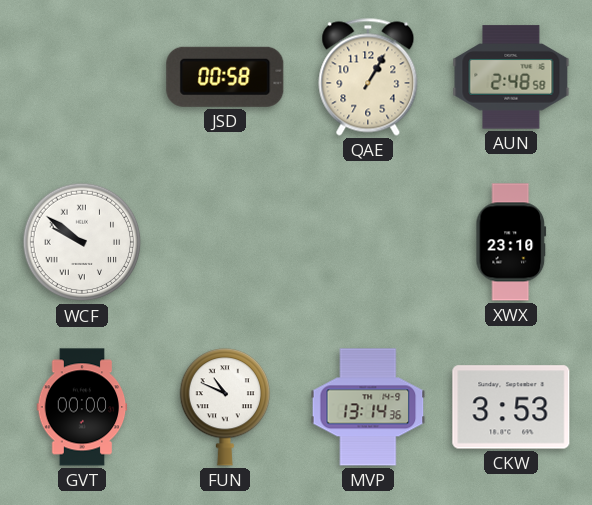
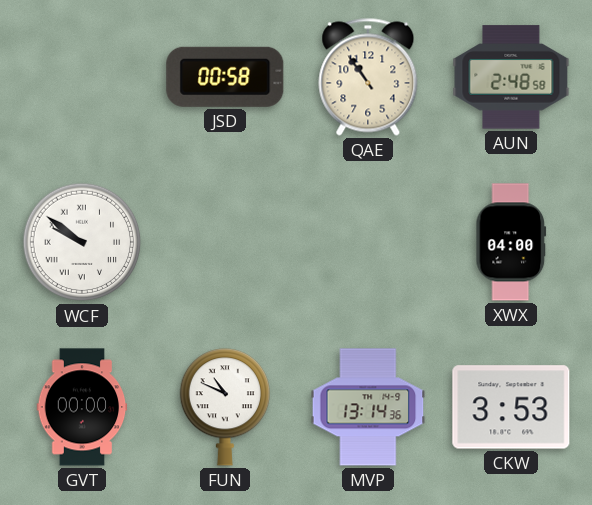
QAE: 1:05 -> 10:54
XWX: 23:10 -> 04:00
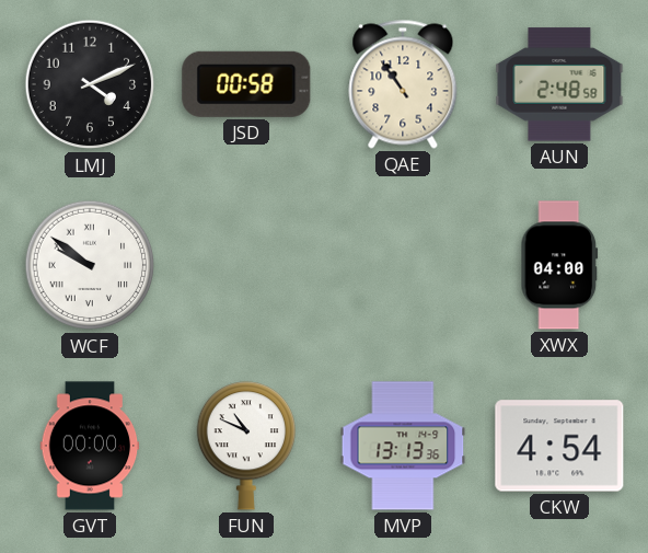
LMJ: none -> 4:11
MVP: 13:14 -> 13:13
CKW: 3:53 -> 4:54
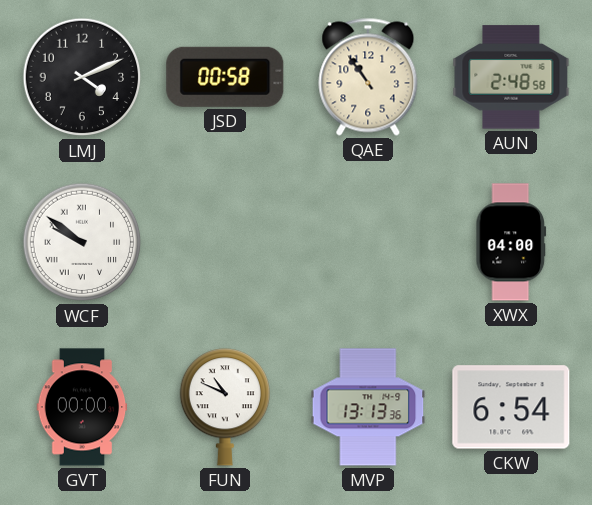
CKW: 4:54 -> 6:54
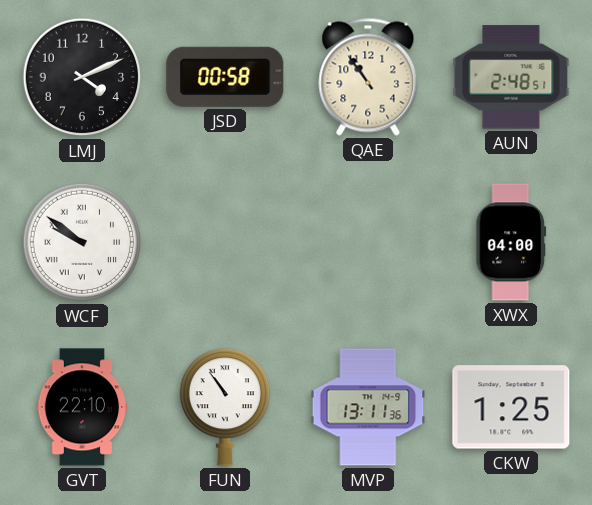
AUN: 2:48:58 -> 2:48:51
GVT: 00:00 -> 22:10
FUN: 10:49 -> 10:54
MVP: 13:13 -> 13:11
CKW: 6:54 -> 1:25
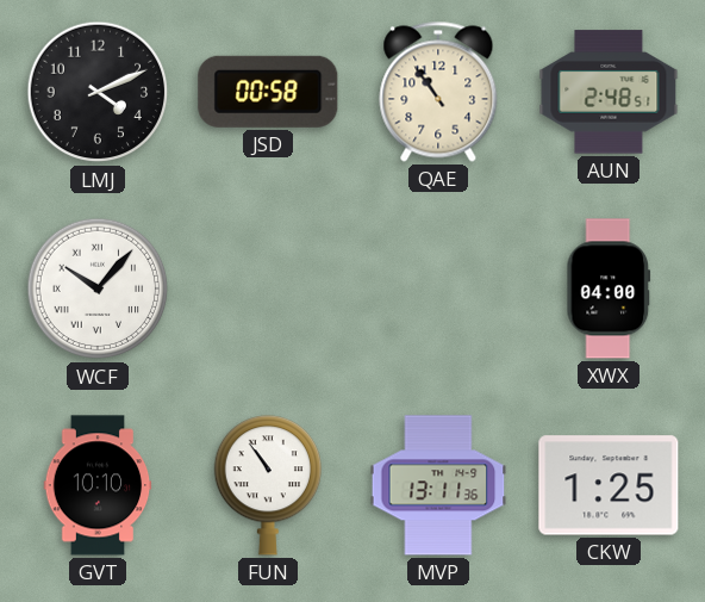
WCF: 9:51 -> 10:07
GVT: 22:10 -> 10:10
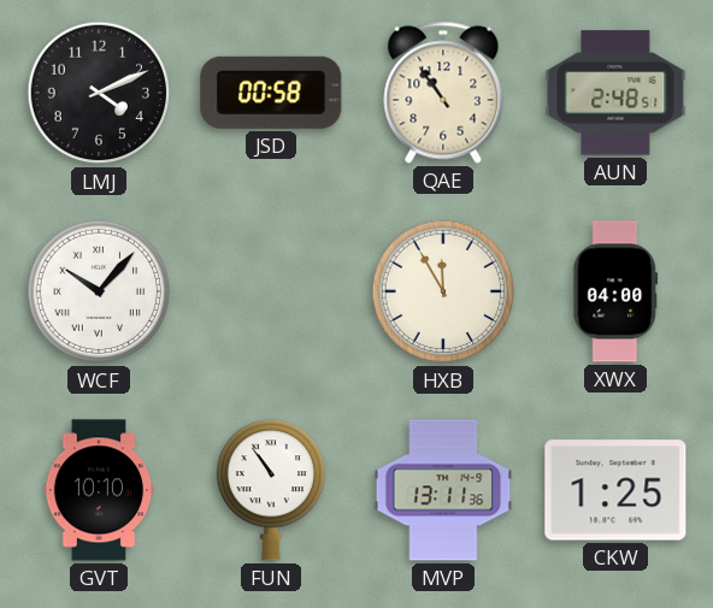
HXB: none -> 11:55
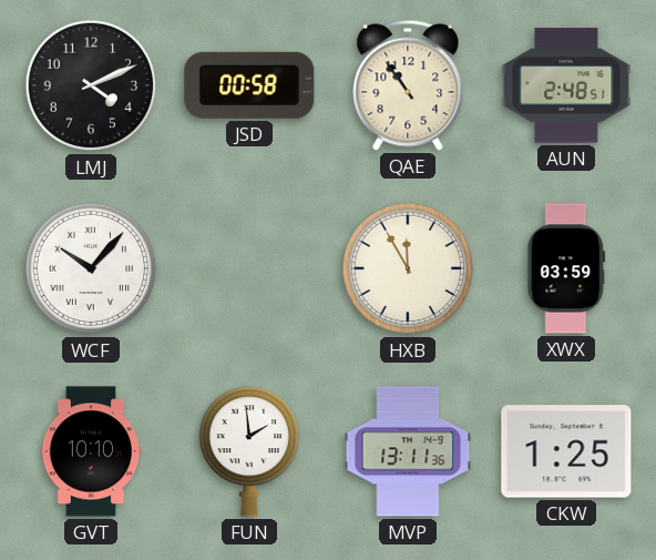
XWX: 04:00 -> 03:59
FUN: 10:54 -> 1:59
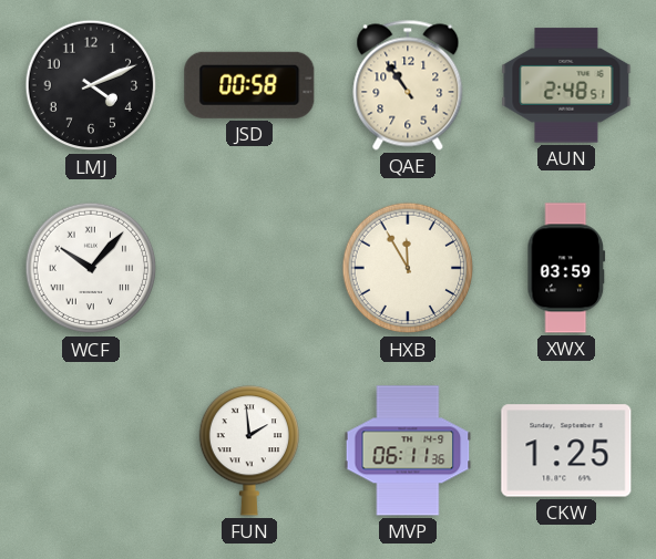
GVT: 10:10 -> none
MVP: 13:11 -> 06:11
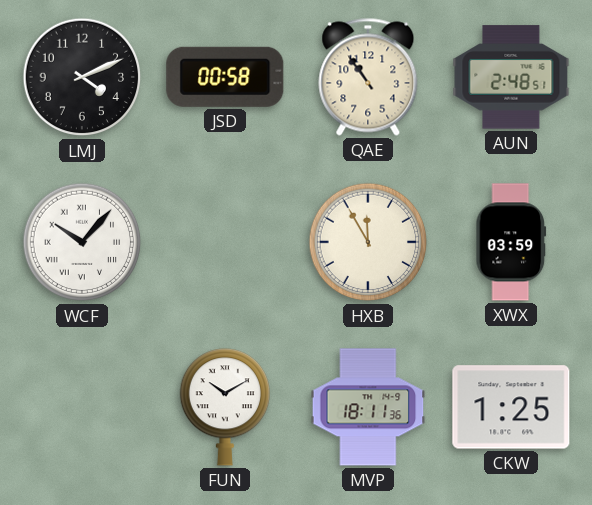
FUN: 1:59 -> 10:10
MVP: 06:11 -> 18:11
